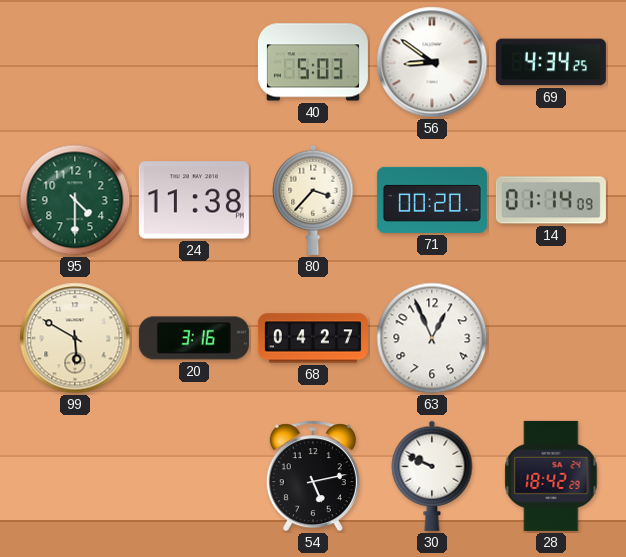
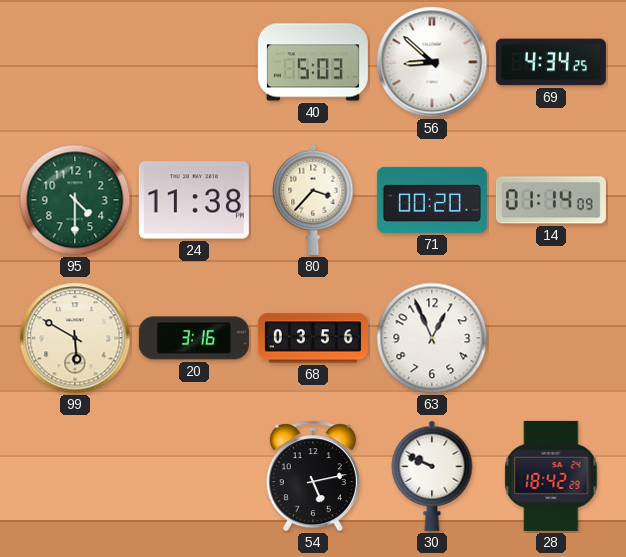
56: 8:51 -> 8:52
68: 04:27 -> 03:56
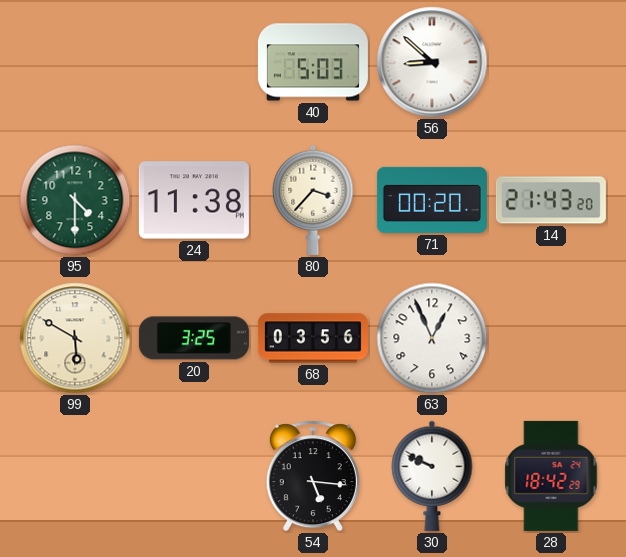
69: 4:34 -> none
14: 01:14 -> 21:43
20: 3:16 -> 3:25
54: 5:13 -> 5:16
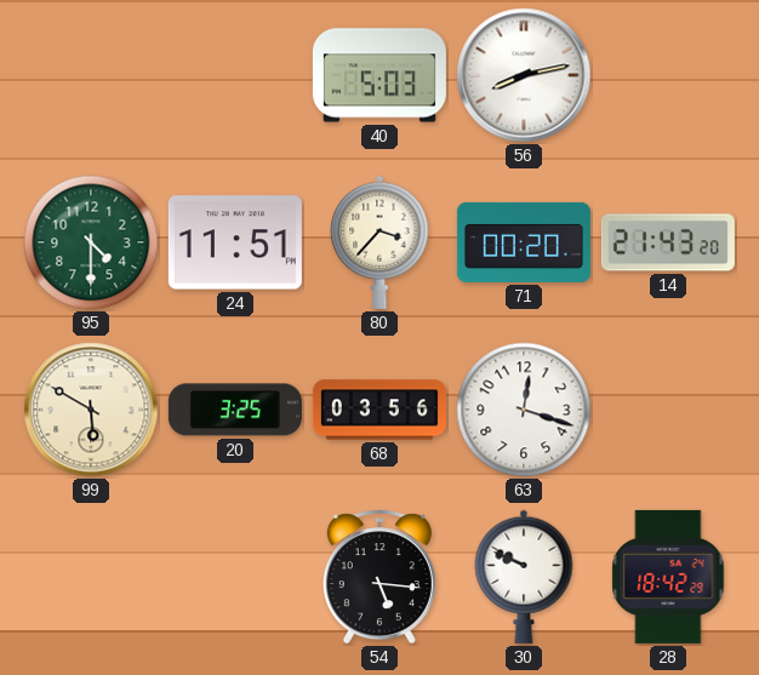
56: 8:52 -> 8:13
24: 11:38 -> 11:51
63: 12:56 -> 12:18
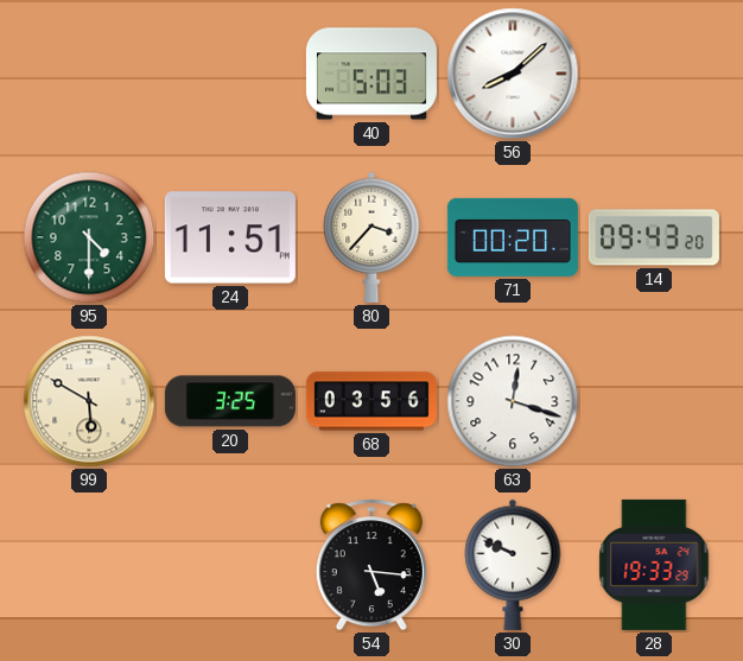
56: 8:13 -> 8:08
14: 21:43 -> 09:43
28: 18:42 -> 19:33
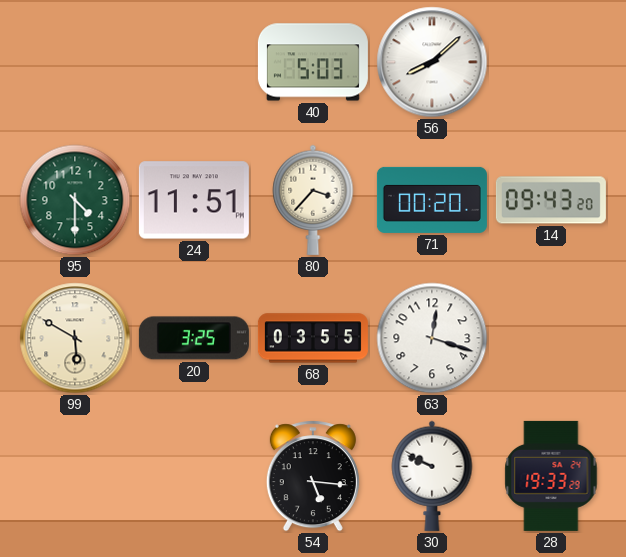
68: 03:56 -> 03:55
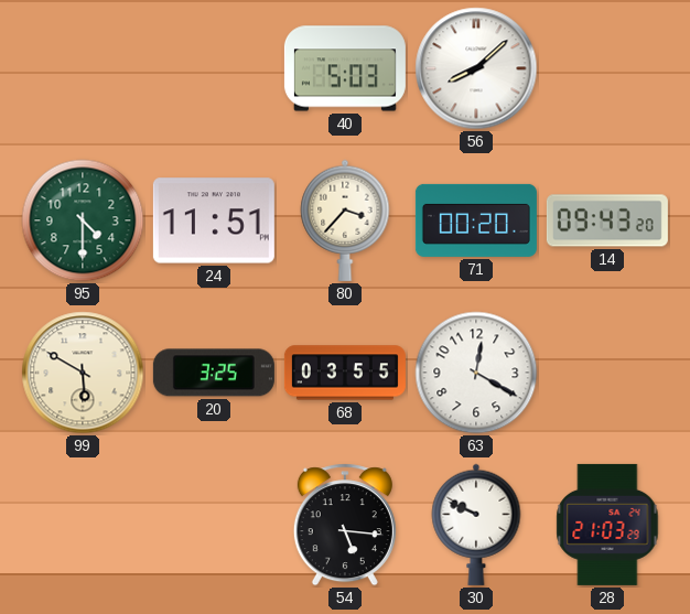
63: 12:18 -> 12:20
28: 19:33 -> 21:03
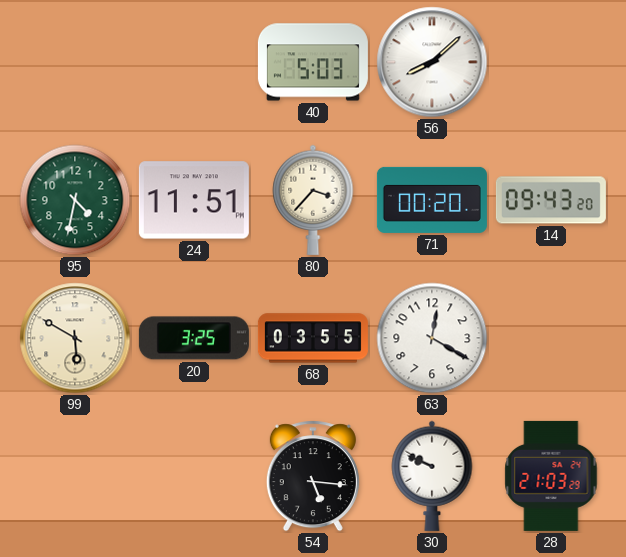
95: 4:30 -> 4:32
